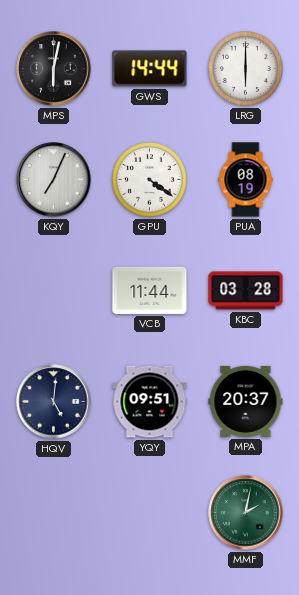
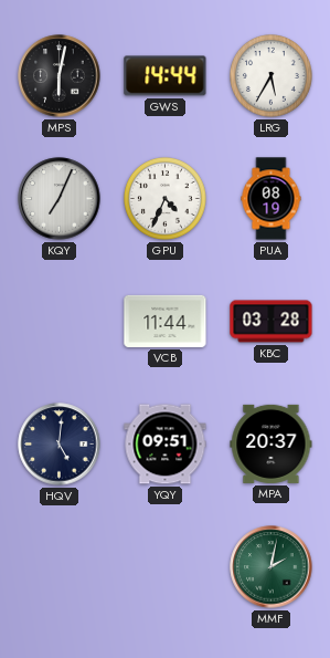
LRG: 6:00 -> 5:35
GPU: 4:21 -> 4:34
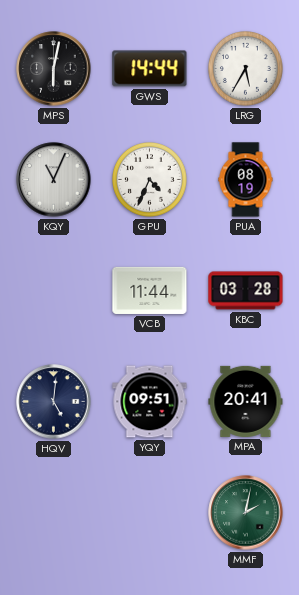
KQY: 7:04 -> 11:04
MPA: 20:37 -> 20:41
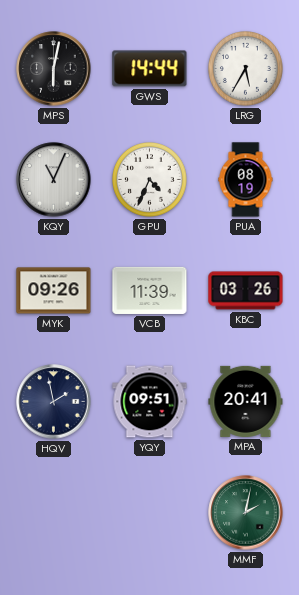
MYK: none -> 09:26
VCB: 11:44 -> 11:39
KBC: 03:28 -> 03:26
HQV: 5:01 -> 1:58
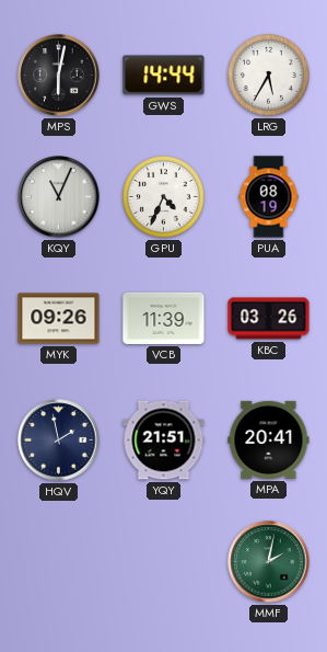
YQY: 09:51 -> 21:51
